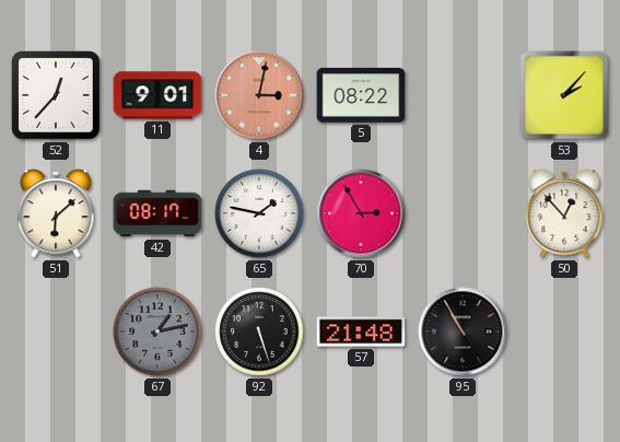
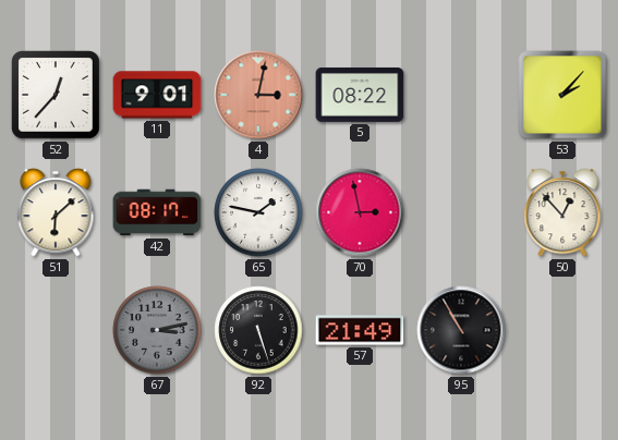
70: 2:55 -> 2:58
67: 1:13 -> 3:13
57: 21:48 -> 21:49
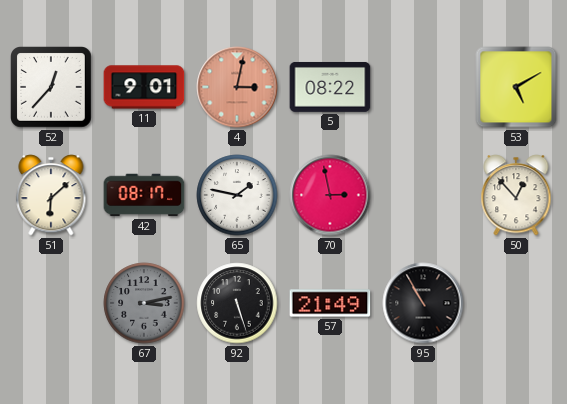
53: 2:07 -> 5:10
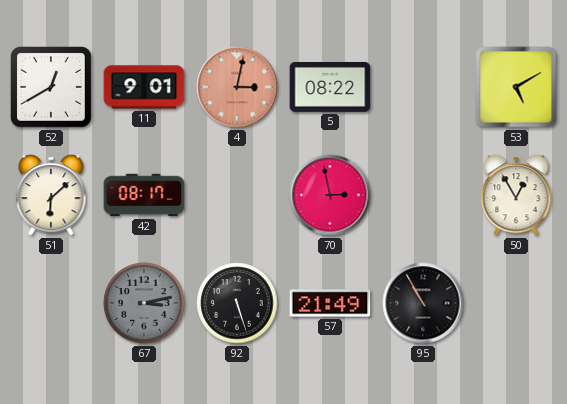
52: 12:37 -> 12:40
65: 1:47 -> none
50: 12:53 -> 12:55
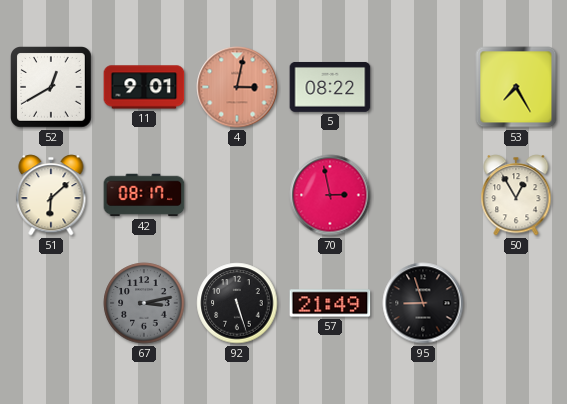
53: 5:10 -> 7:25
95: 10:55 -> 8:57
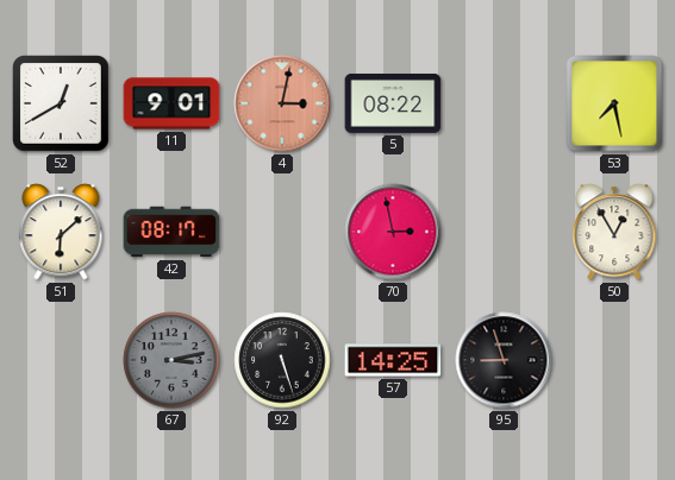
53: 7:25 -> 7:28
57: 21:49 -> 14:25
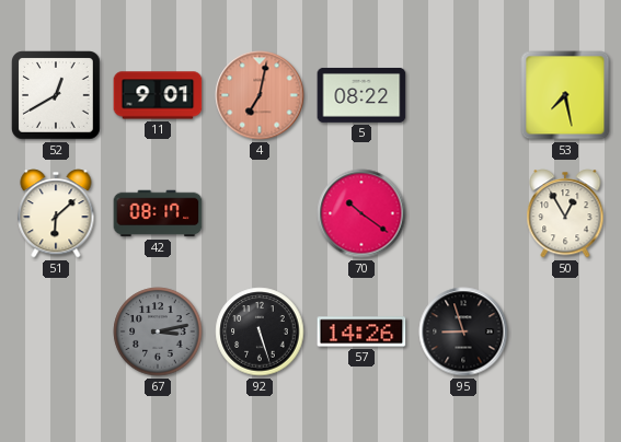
4: 3:02 -> 7:02
70: 2:58 -> 10:21
57: 14:25 -> 14:26
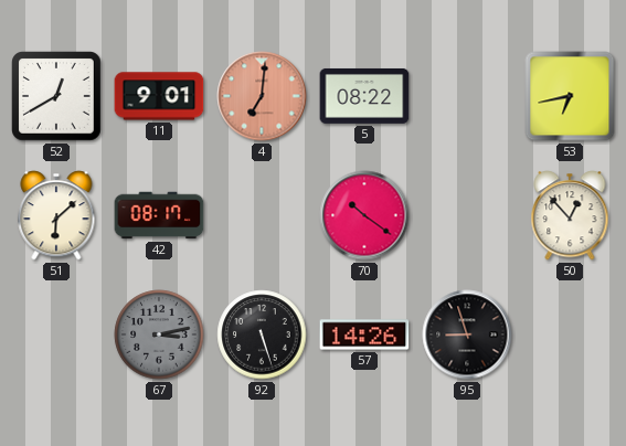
4: 7:02 -> 7:01
53: 7:28 -> 6:43
50: 12:55 -> 12:53
